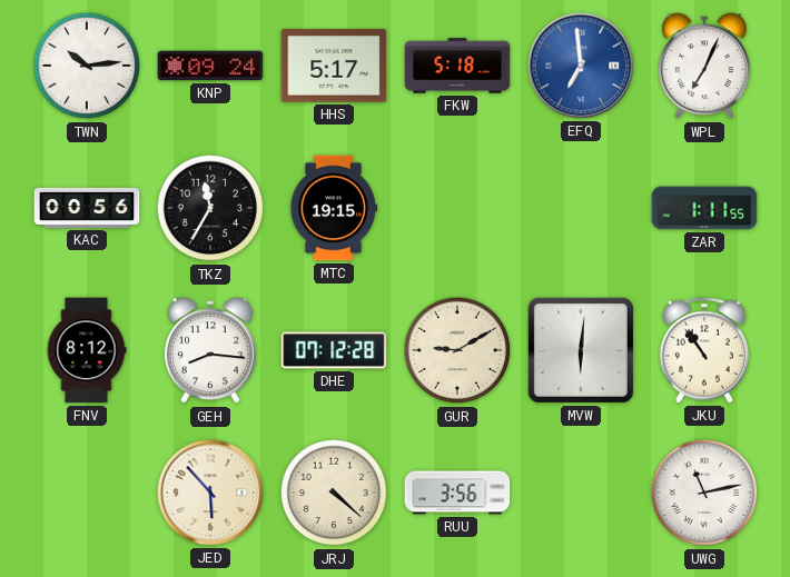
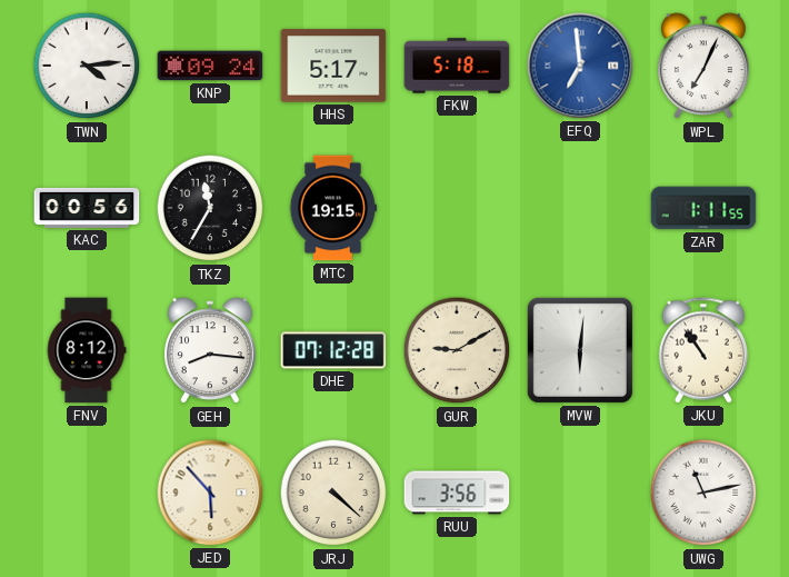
TWN: 10:14 -> 4:14
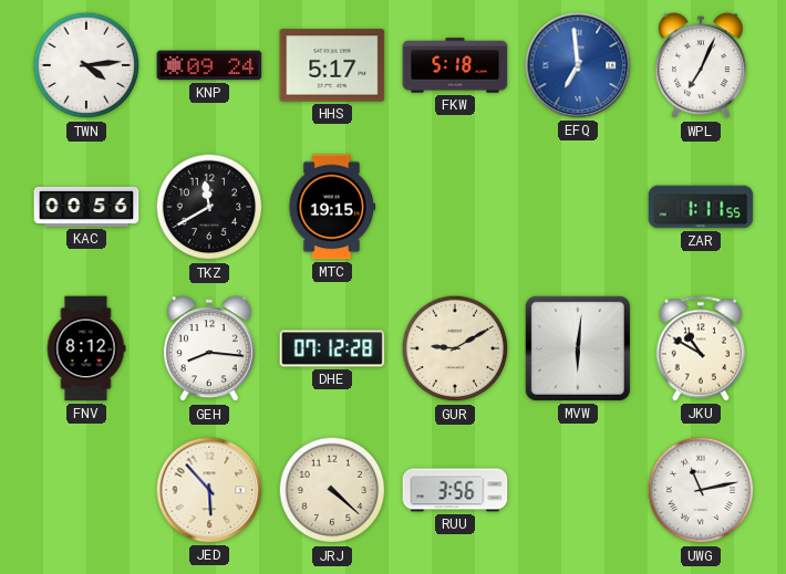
TKZ: 11:35 -> 11:40
JKU: 10:54 -> 10:50
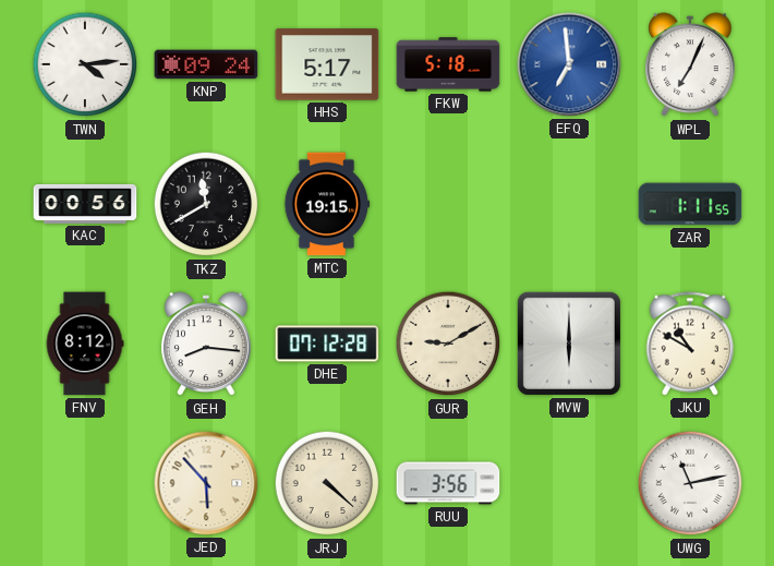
MVW: 6:01 -> 6:00
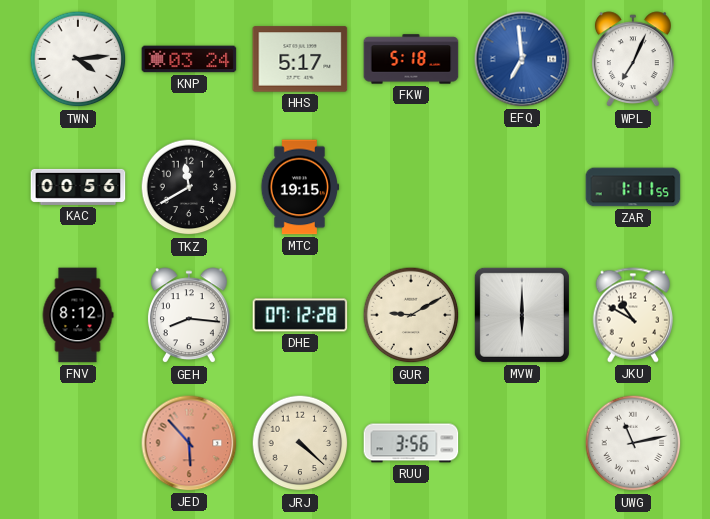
KNP: 09:24 -> 03:24
JED dial: cream -> salmon
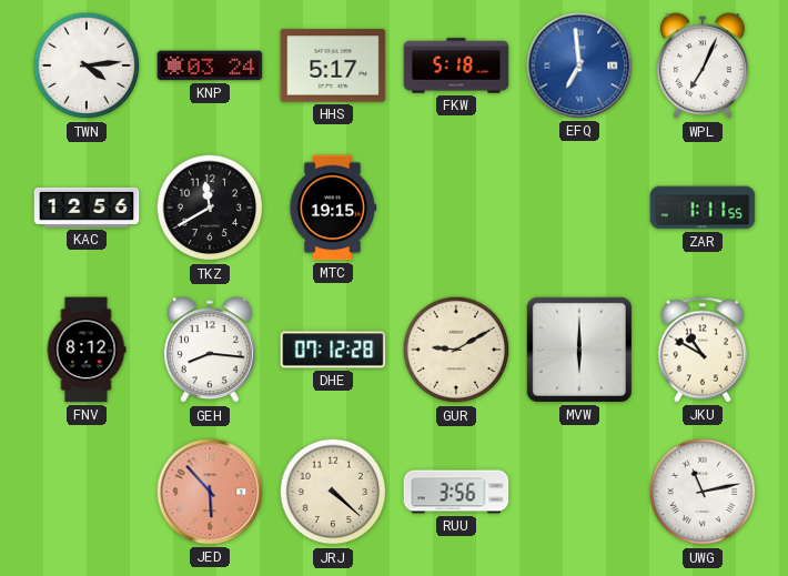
KAC: 00:56 -> 12:56
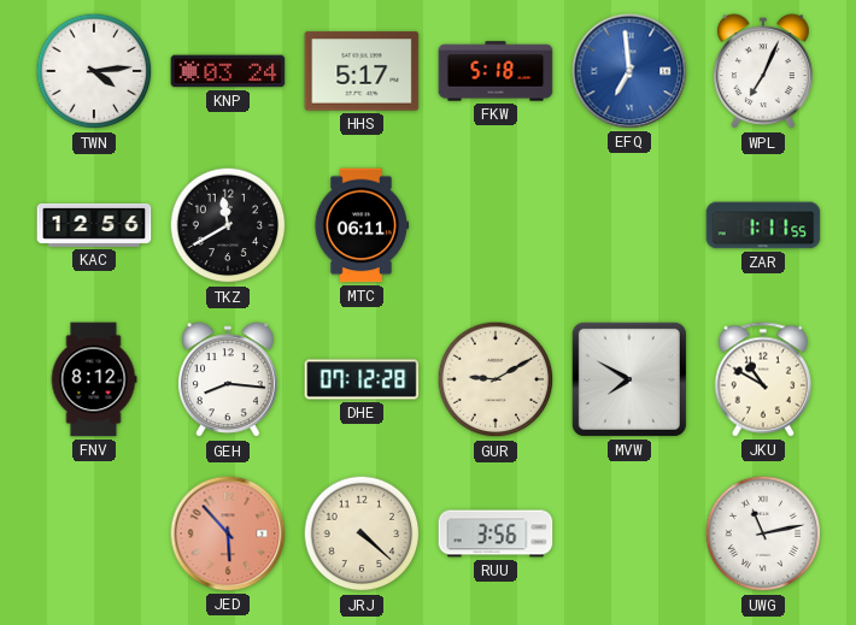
MTC: 19:15 -> 06:11
MVW: 6:00 -> 7:50
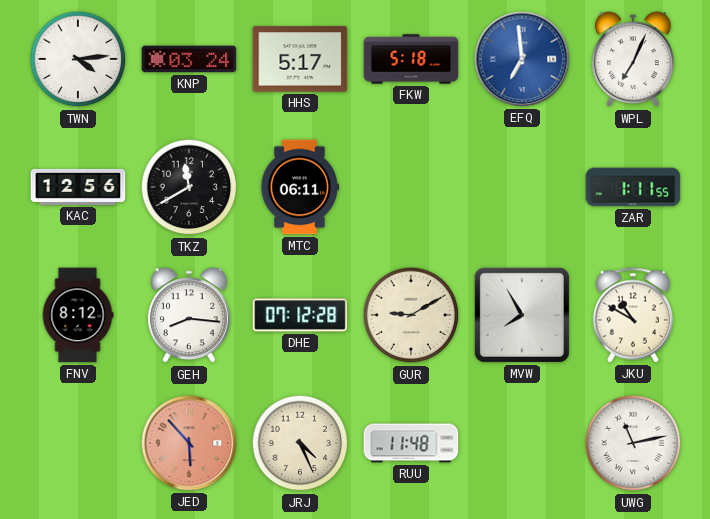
MVW: 7:50 -> 7:55
JRJ: 4:22 -> 4:26
RUU: 3:56 -> 11:48
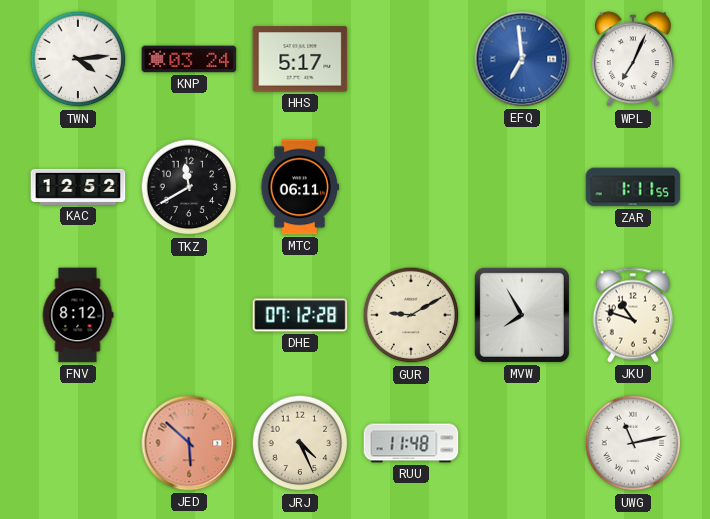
FKW: 5:18 -> none
KAC: 12:56 -> 12:52
GEH: 8:16 -> none
JKU: 10:50 -> 10:48
JED: 5:53 -> 5:52
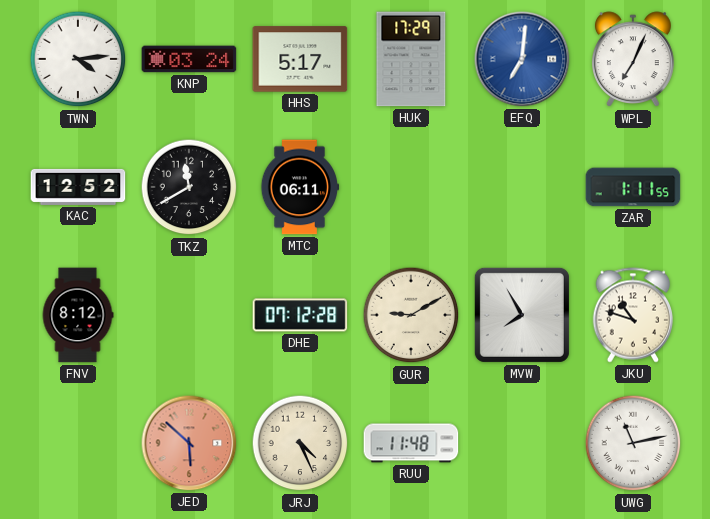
HUK: none -> 17:29
EFQ: 6:59 -> 7:01
